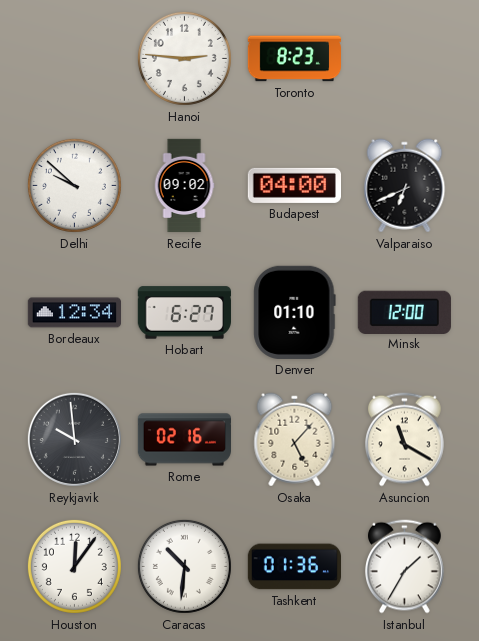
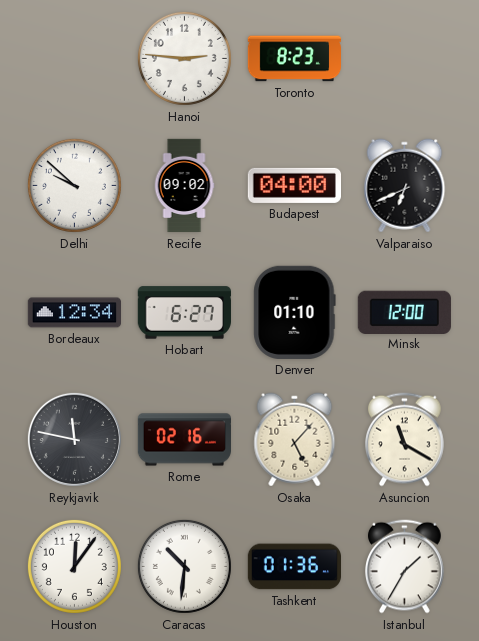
Reykjavik: 9:59 -> 11:47
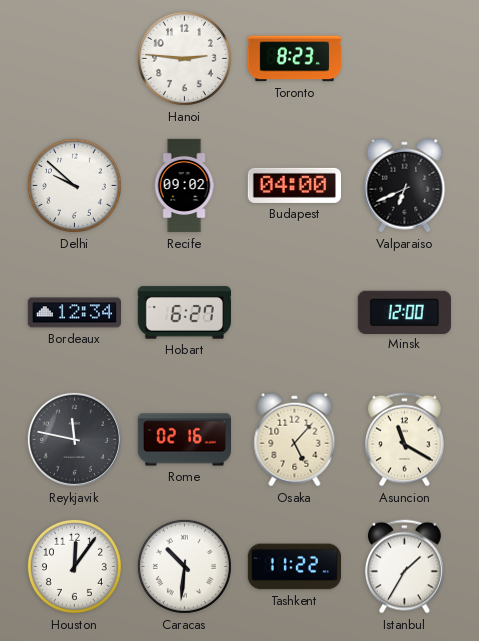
Denver: 01:10 -> none
Tashkent: 01:36 -> 11:22
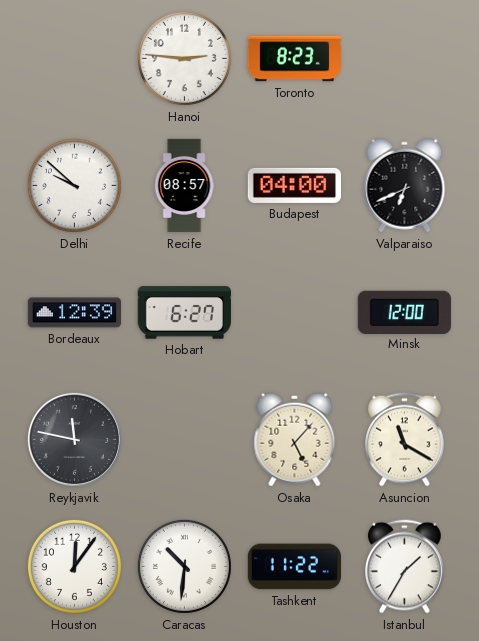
Recife: 09:02 -> 08:57
Bordeaux: 12:34 -> 12:39
Rome: 02:16 -> none
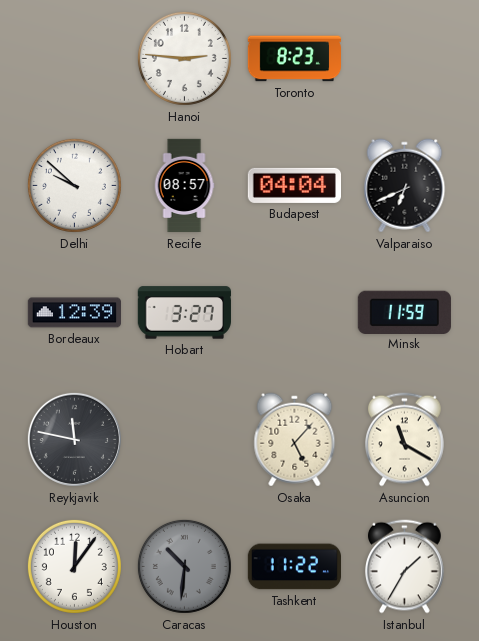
Budapest: 04:00 -> 04:04
Hobart: 6:27 -> 3:27
Minsk: 12:00 -> 11:59
Caracas dial: white -> grey
